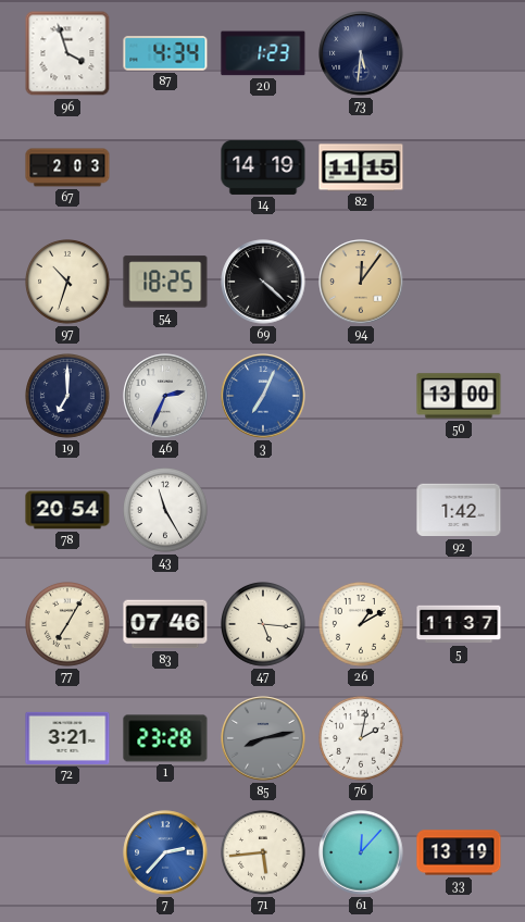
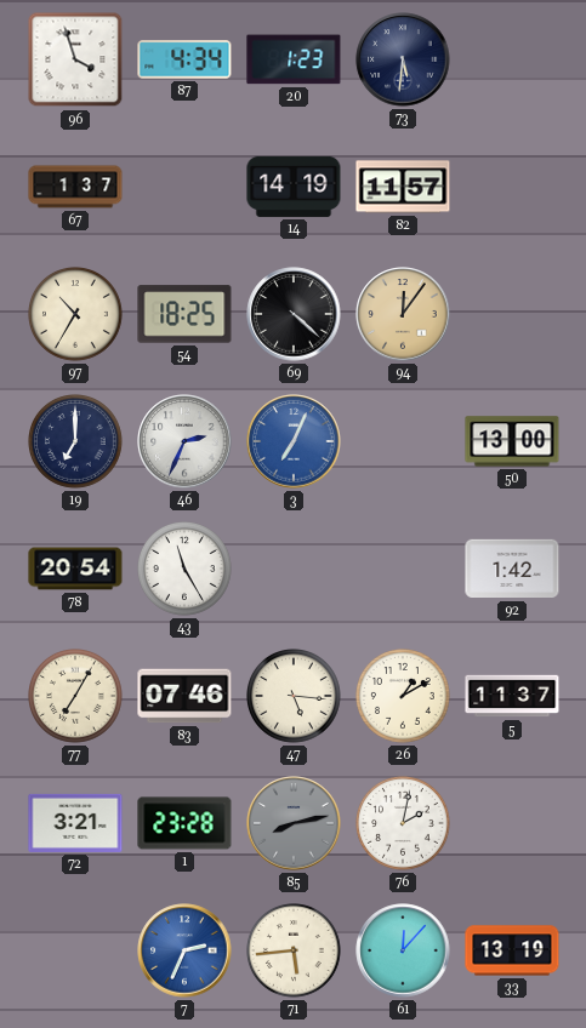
67: 2:03 -> 1:37
82: 11:15 -> 11:57
97: 10:33 -> 10:35
7: 2:37 -> 2:34
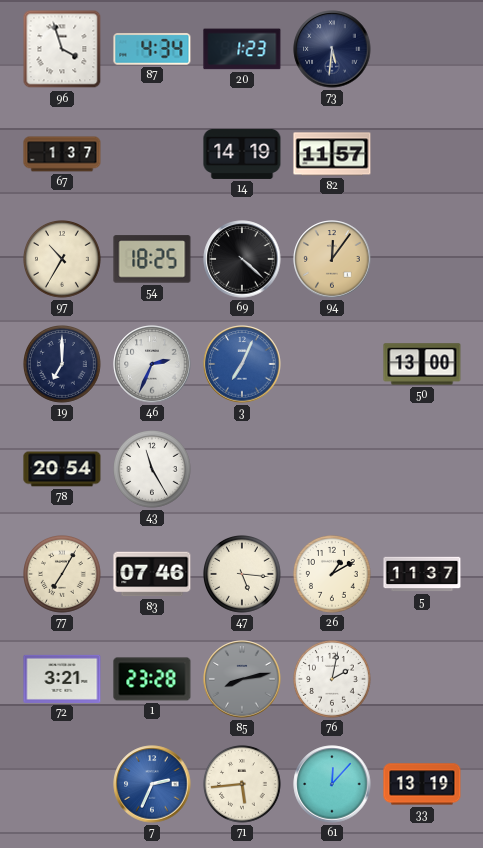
92: 1:42 -> none
